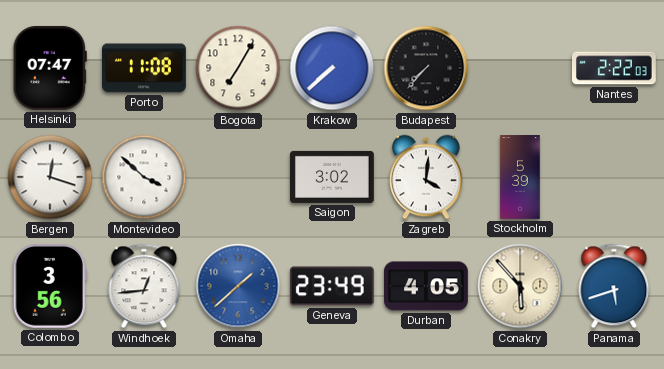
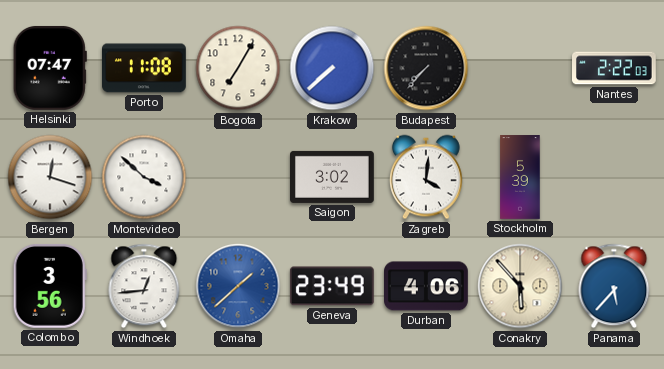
Durban: 4:05 -> 4:06
Panama: 5:42 -> 5:37
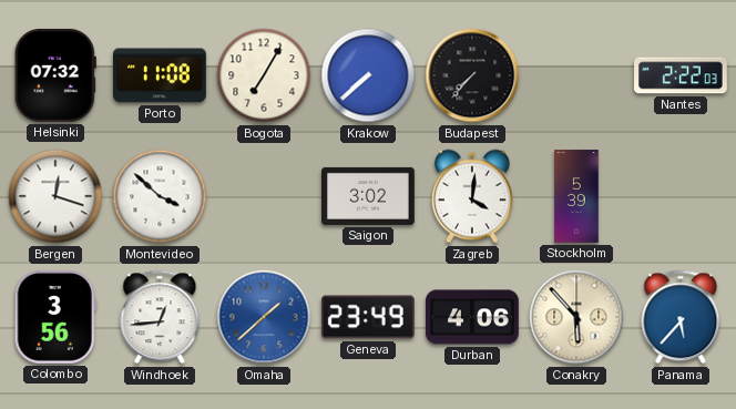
Helsinki: 07:47 -> 07:32
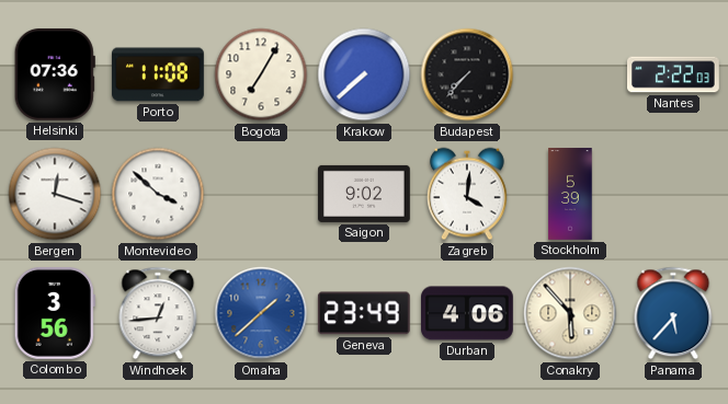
Helsinki: 07:32 -> 07:36
Saigon: 3:02 -> 9:02
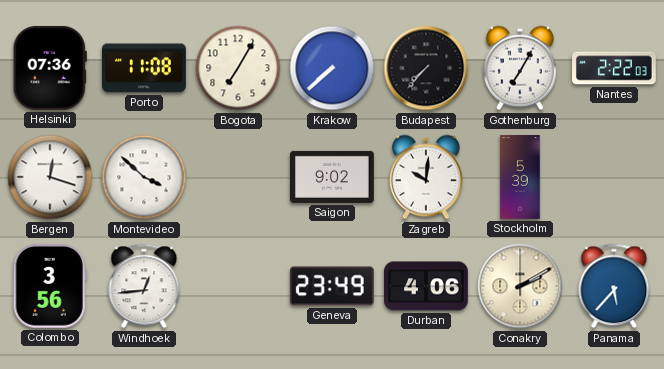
Gothenburg: none -> 7:05
Zagreb: 4:01 -> 10:01
Omaha: 1:38 -> none
Conakry: 5:53 -> 2:10
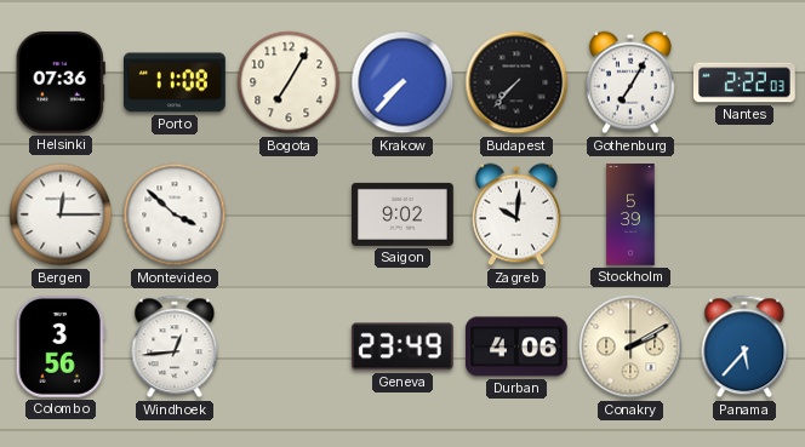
Krakow: 7:38 -> 7:37
Bergen: 12:18 -> 12:15
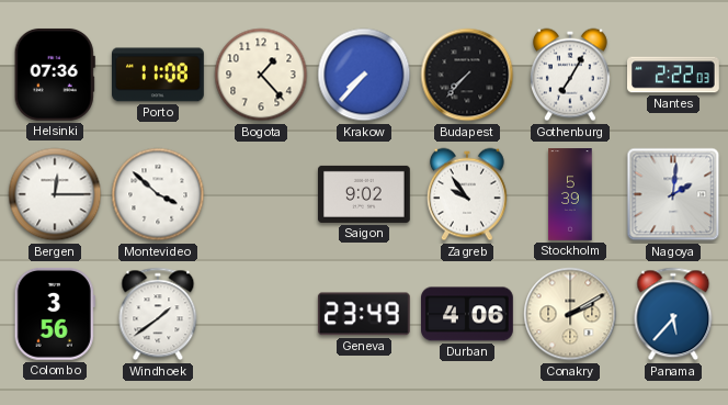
Bogota: 7:05 -> 1:23
Zagreb: 10:01 -> 9:54
Nagoya: none -> 2:01
Windhoek: 12:44 -> 1:39
